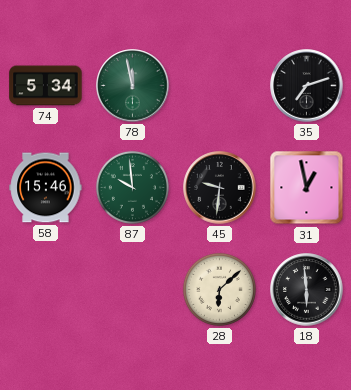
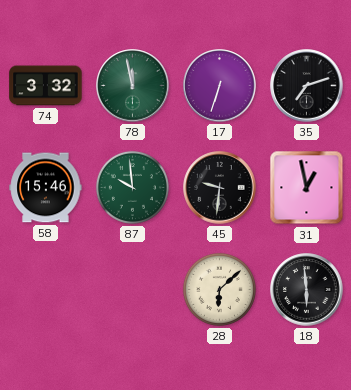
74: 5:34 -> 3:32
17: none -> 6:33
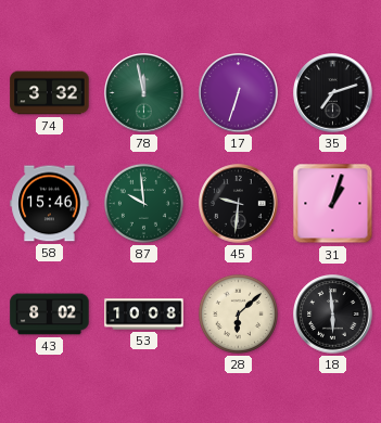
31: 12:58 -> 1:03
43: none -> 8:02
53: none -> 10:08
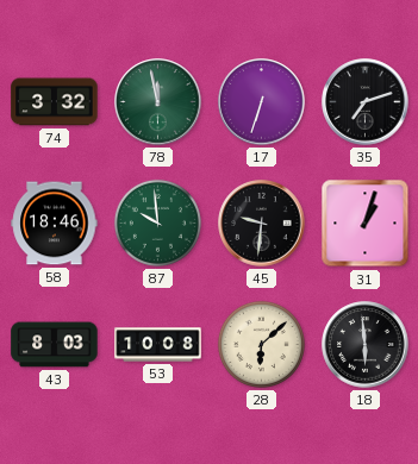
58: 15:46 -> 18:46
43: 8:02 -> 8:03
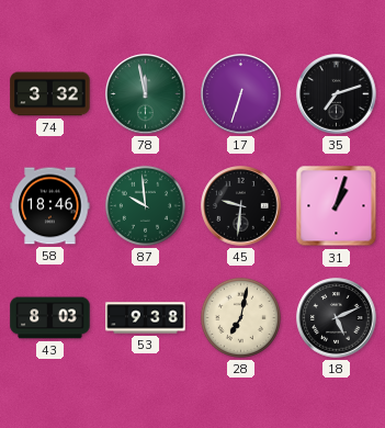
53: 10:08 -> 9:38
28: 6:08 -> 7:02
18: 5:59 -> 5:11
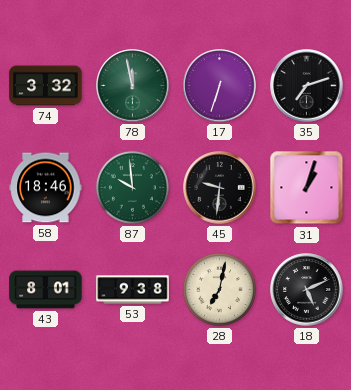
43: 8:03 -> 8:01
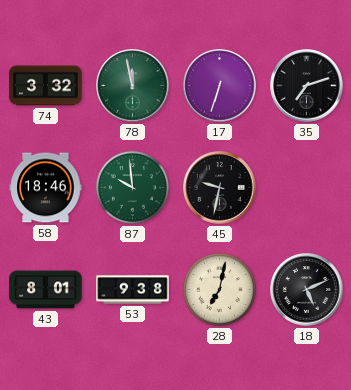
45: 9:31 -> 9:32
31: 1:03 -> none
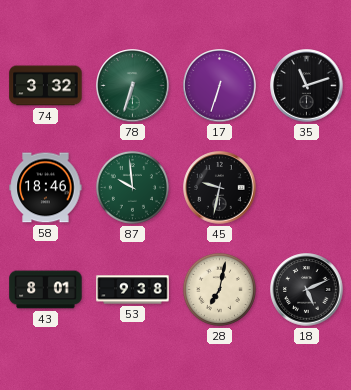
78: 11:58 -> 6:33
35: 7:12 -> 11:12
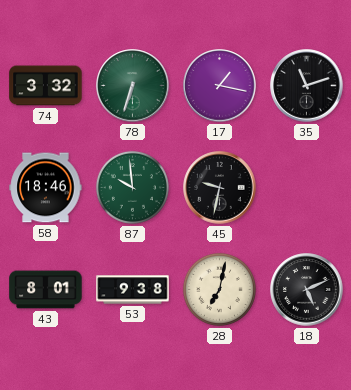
17: 6:33 -> 1:17
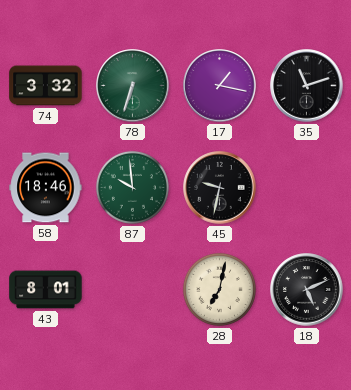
53: 9:38 -> none
